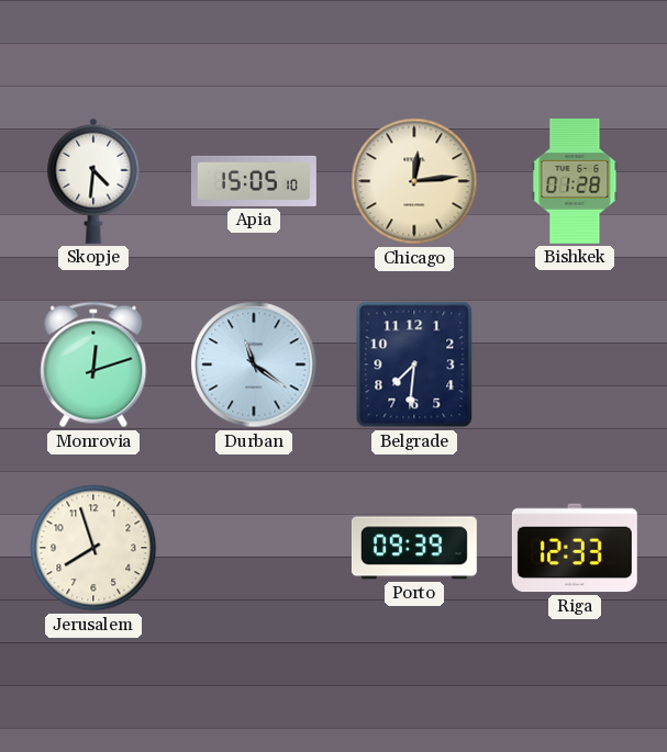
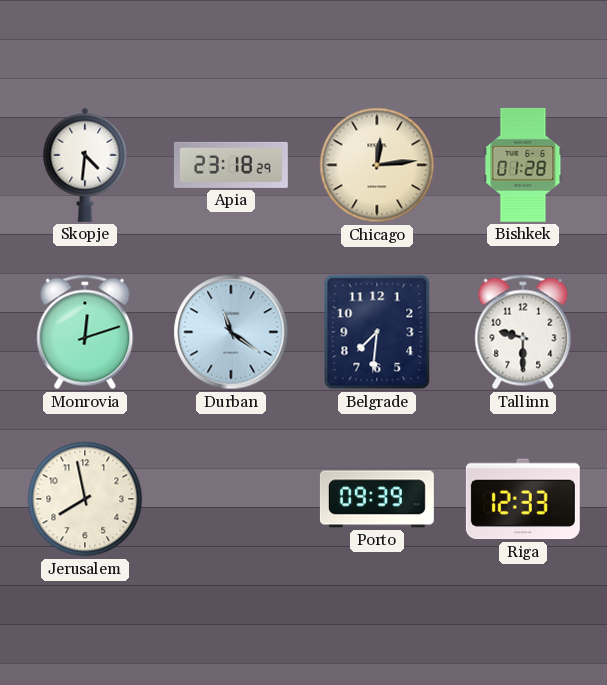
Apia: 15:05 -> 23:18
Tallinn: none -> 9:30
Jerusalem: 7:57 -> 7:58
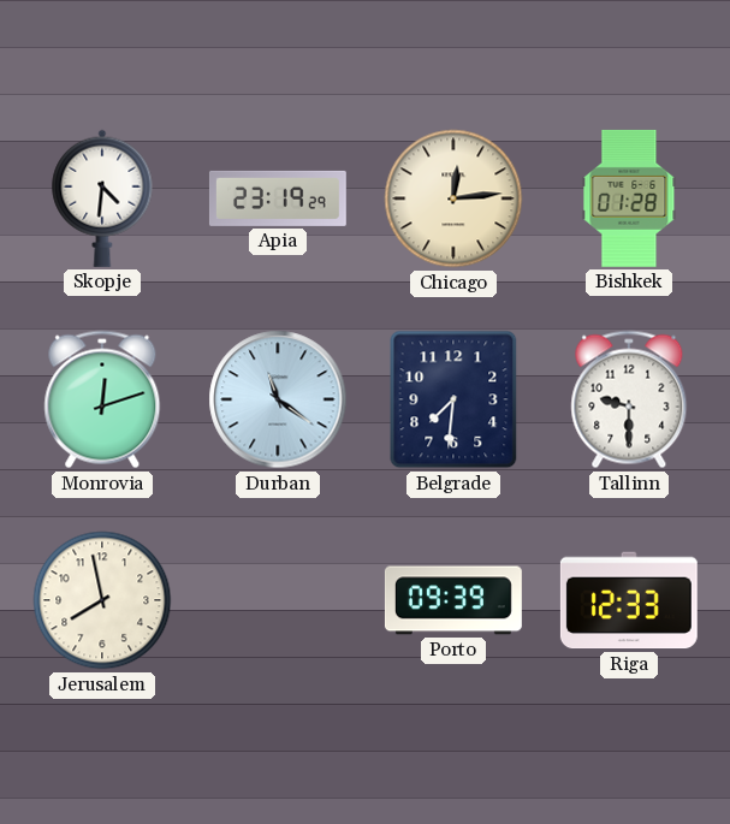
Apia: 23:18 -> 23:19
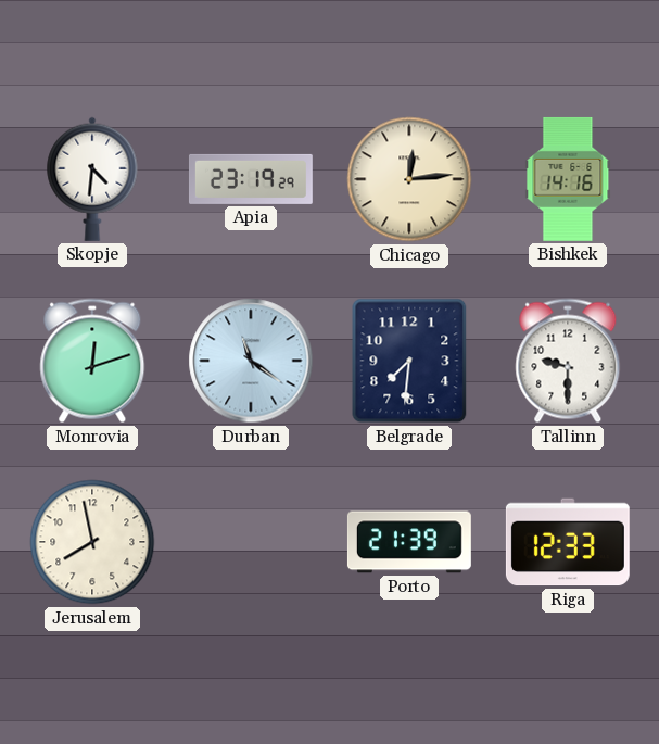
Bishkek: 01:28 -> 14:16
Porto: 09:39 -> 21:39
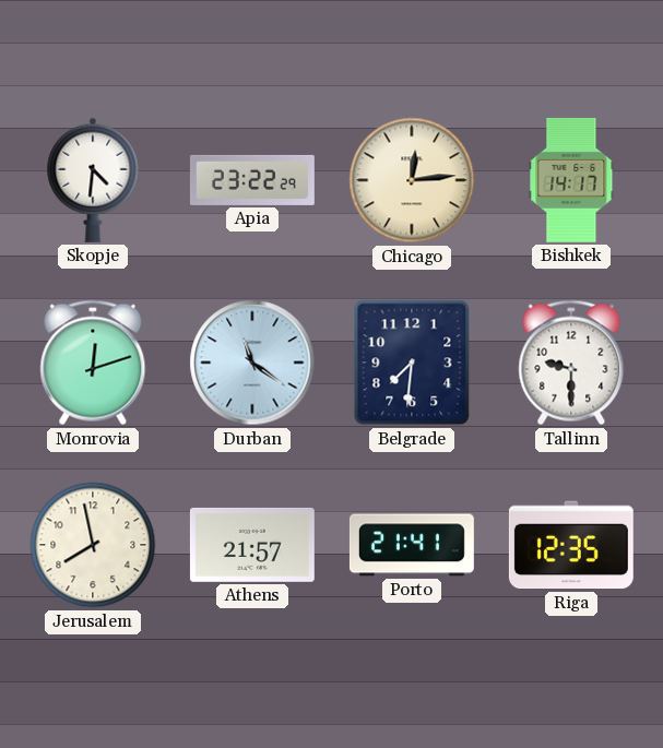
Apia: 23:19 -> 23:22
Bishkek: 14:16 -> 14:17
Athens: none -> 21:57
Porto: 21:39 -> 21:41
Riga: 12:33 -> 12:35
